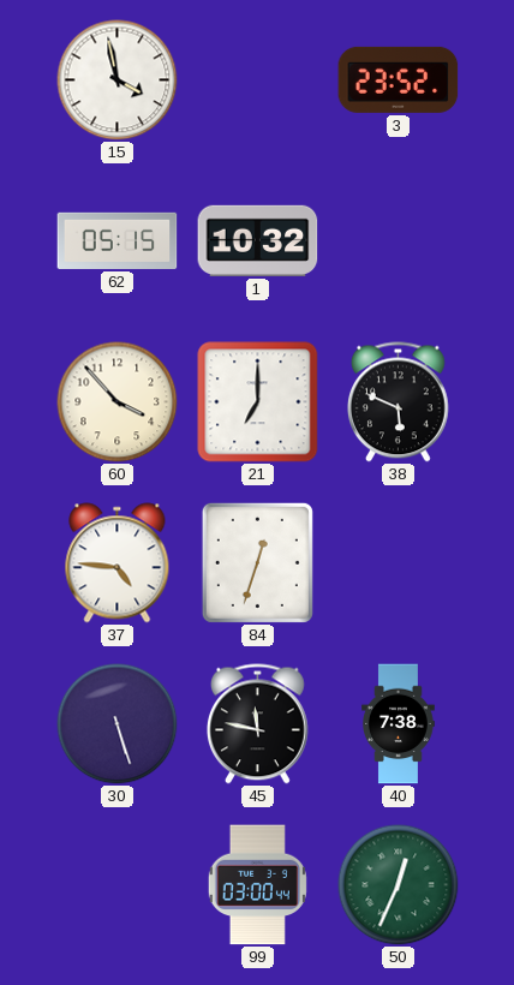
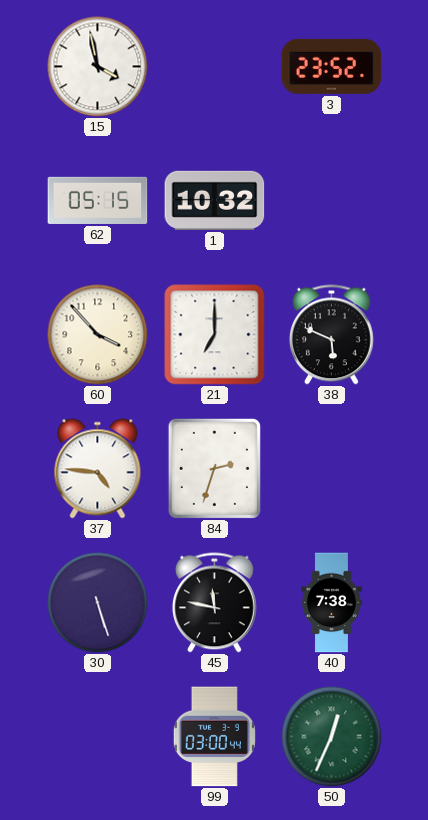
84: 12:33 -> 2:33
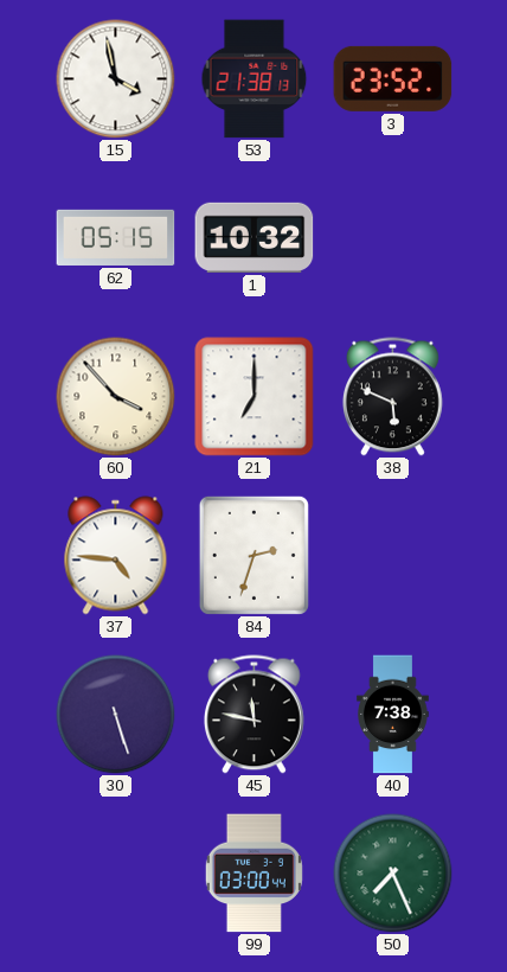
53: none -> 21:38
50: 12:34 -> 7:26
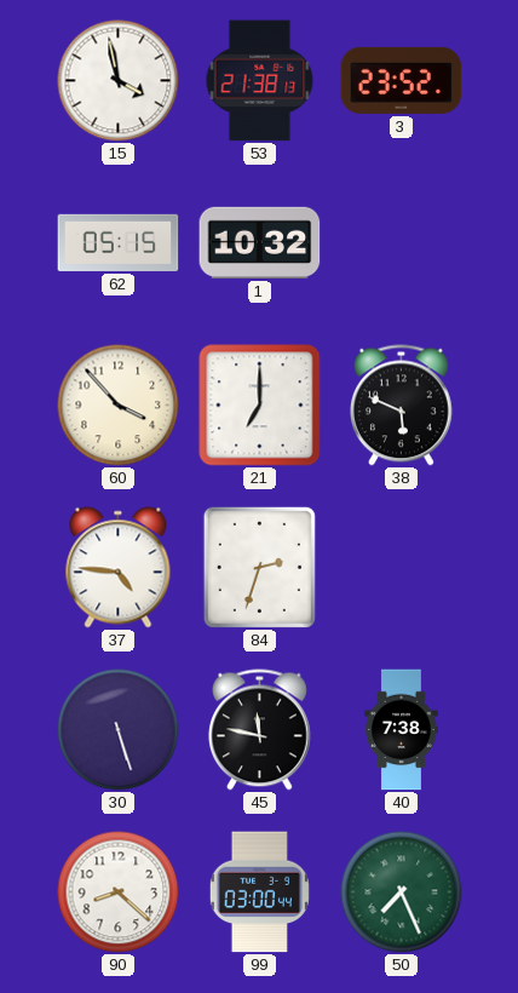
90: none -> 8:22
